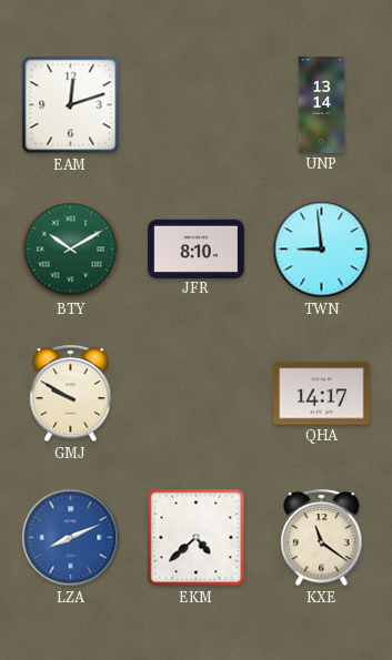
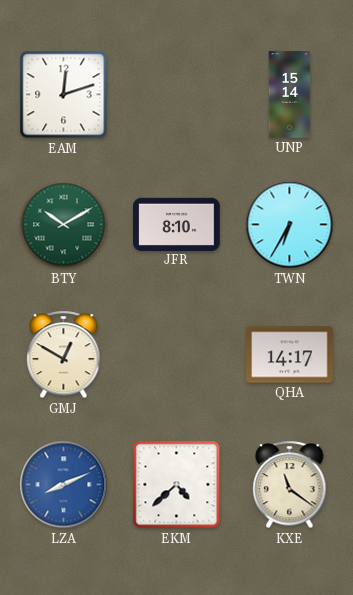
UNP: 13:14 -> 15:14
TWN: 8:59 -> 6:35
GMJ: 9:50 -> 12:50
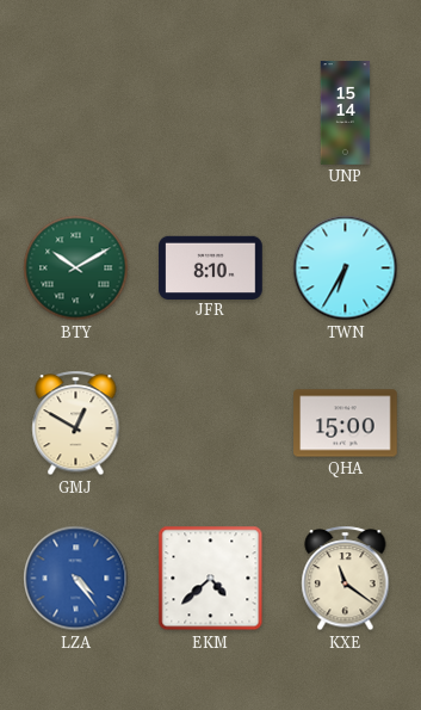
EAM: 12:12 -> none
QHA: 14:17 -> 15:00
LZA: 8:11 -> 4:24
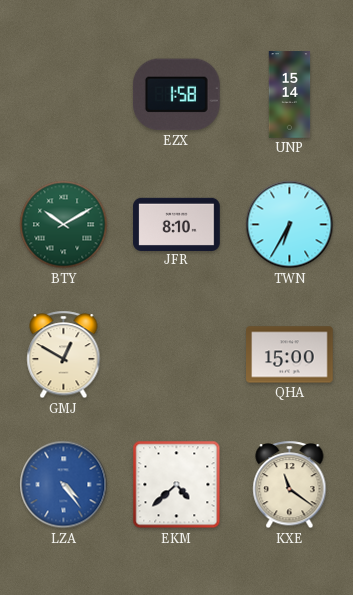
EZX: none -> 1:58
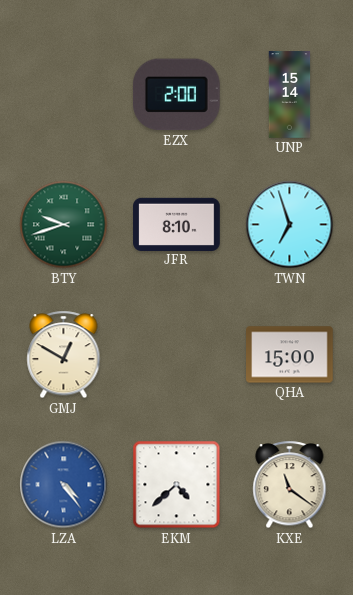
EZX: 1:58 -> 2:00
BTY: 10:10 -> 9:42
TWN: 6:35 -> 6:57
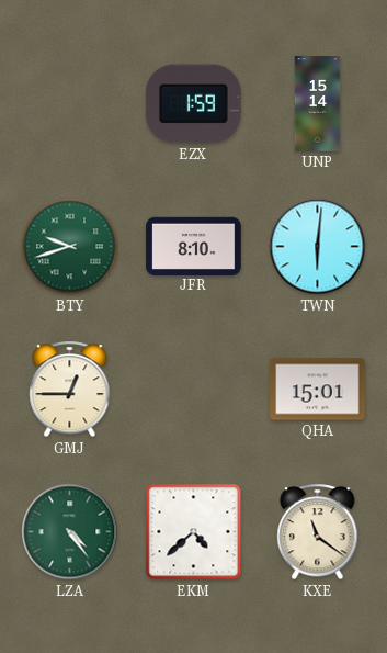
EZX: 2:00 -> 1:59
TWN: 6:57 -> 6:01
GMJ: 12:50 -> 12:45
QHA: 15:00 -> 15:01
LZA dial: blue -> green
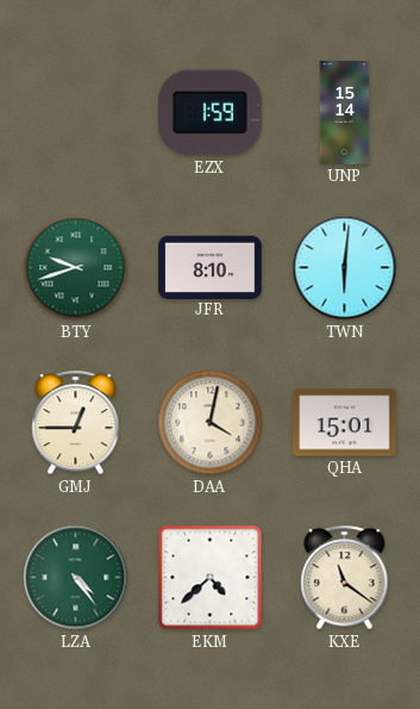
DAA: none -> 4:02
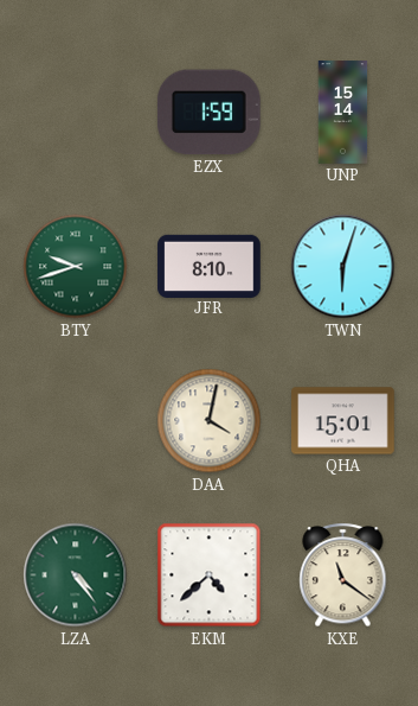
TWN: 6:01 -> 6:03
GMJ: 12:45 -> none
